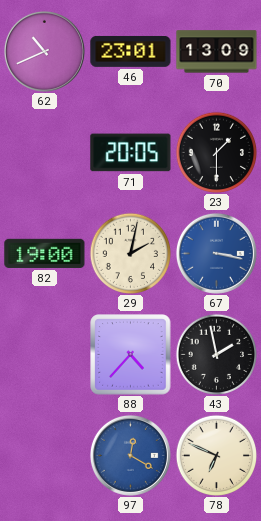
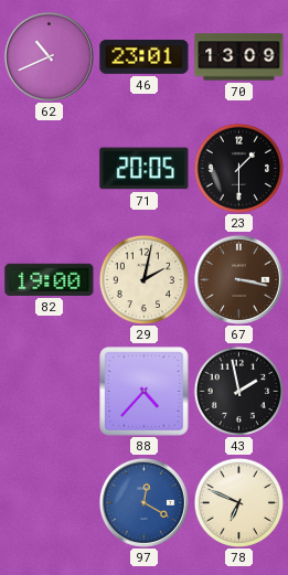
67 dial: blue -> brown
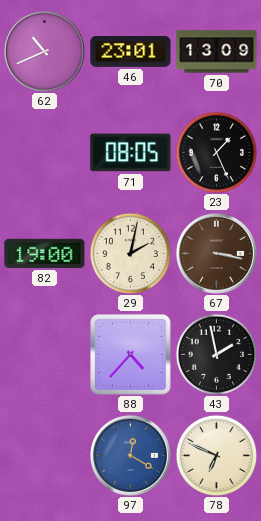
71: 20:05 -> 08:05
23: 1:30 -> 1:26
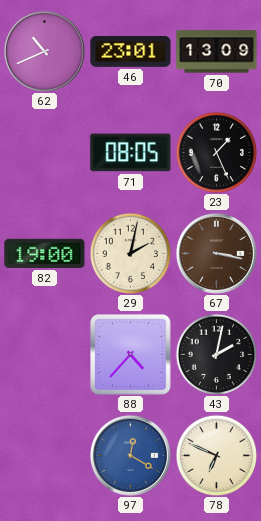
43: 1:58 -> 2:02
